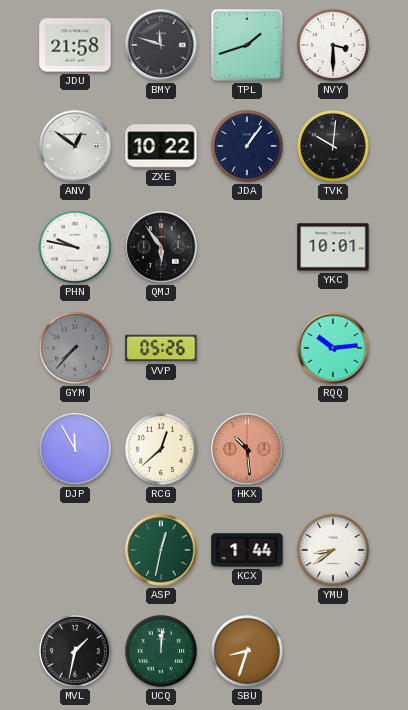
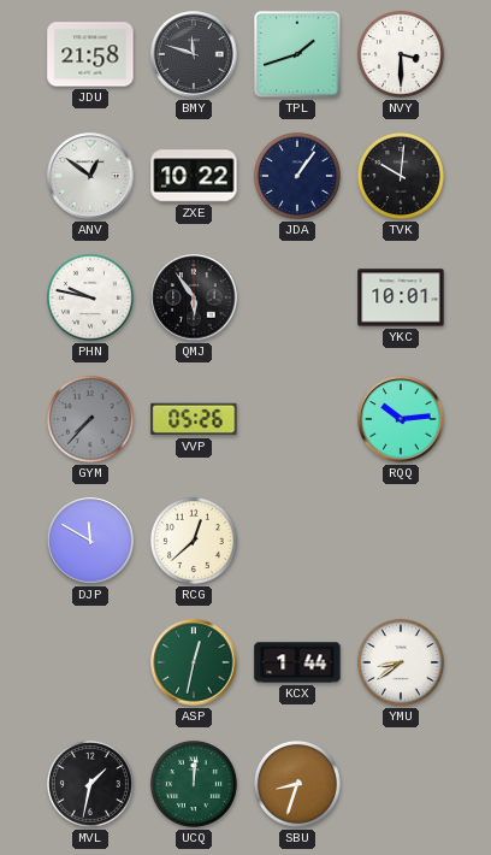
DJP: 11:55 -> 11:50
HKX: 10:29 -> none
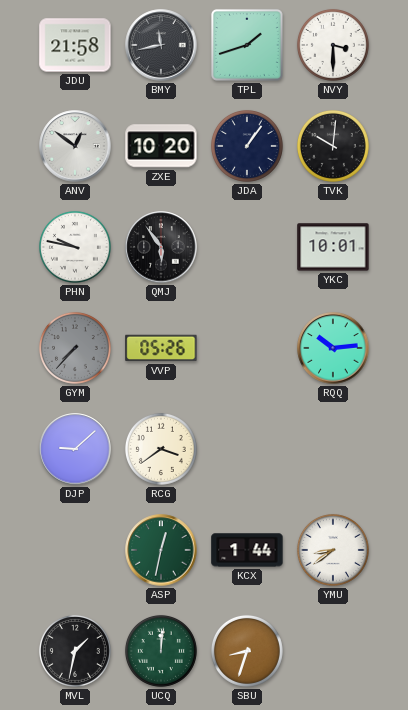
BMY: 11:48 -> 11:43
ZXE: 10:22 -> 10:20
DJP: 11:50 -> 9:08
RCG: 12:38 -> 3:39
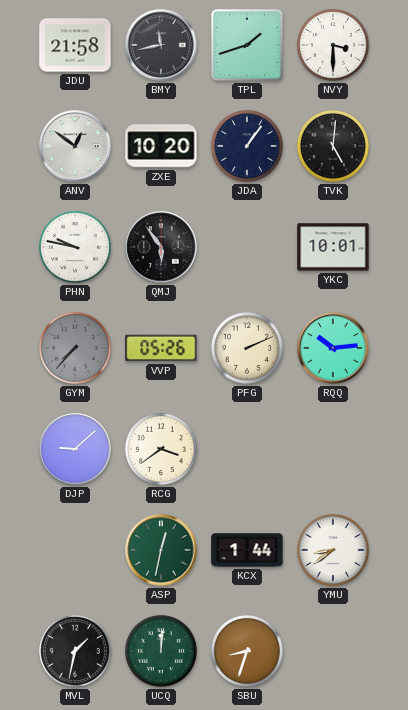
TVK: 10:01 -> 5:01
PFG: none -> 2:11
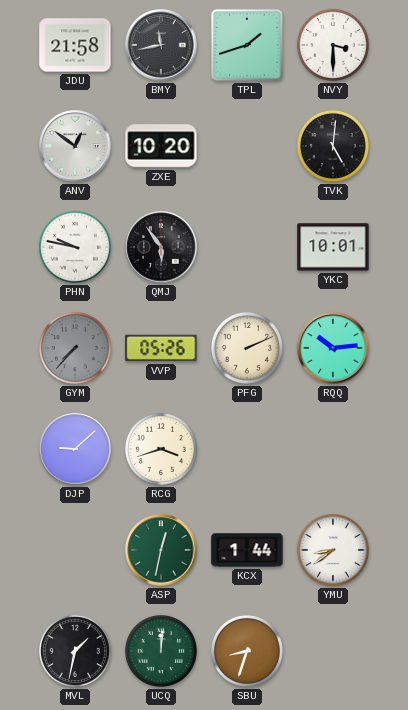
JDA: 1:06 -> none
RCG: 3:39 -> 3:42
